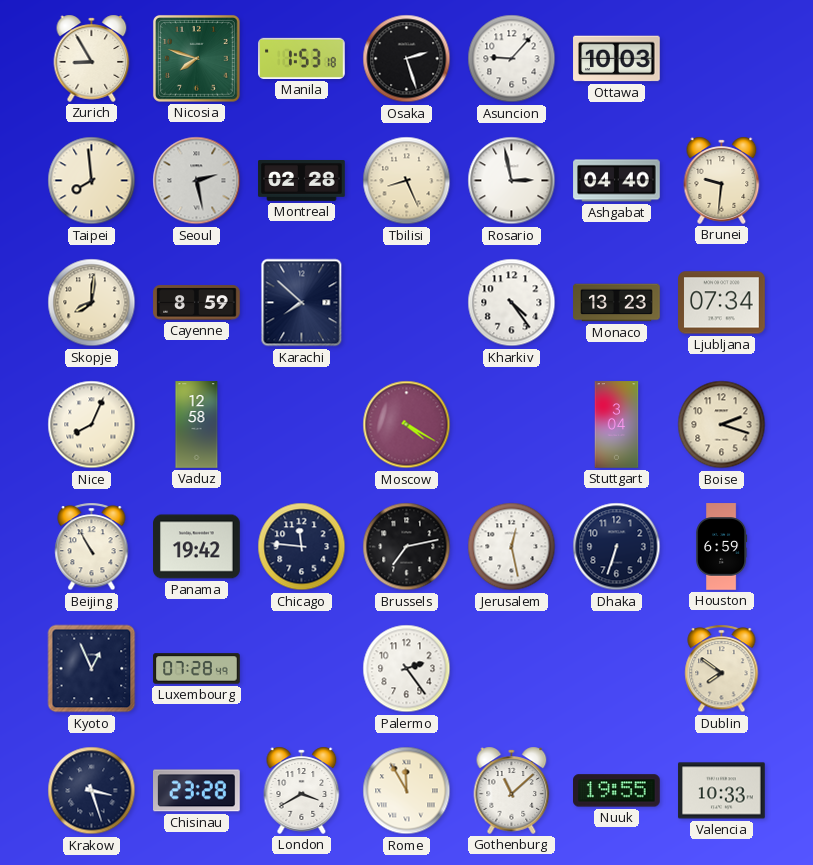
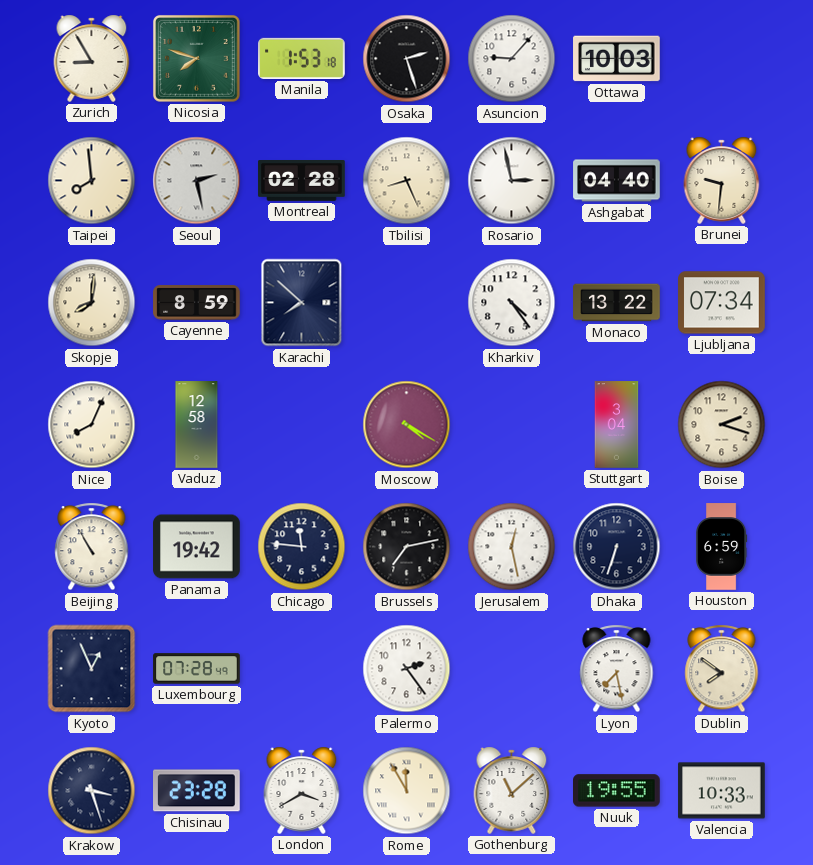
Monaco: 13:23 -> 13:22
Lyon: none -> 7:28
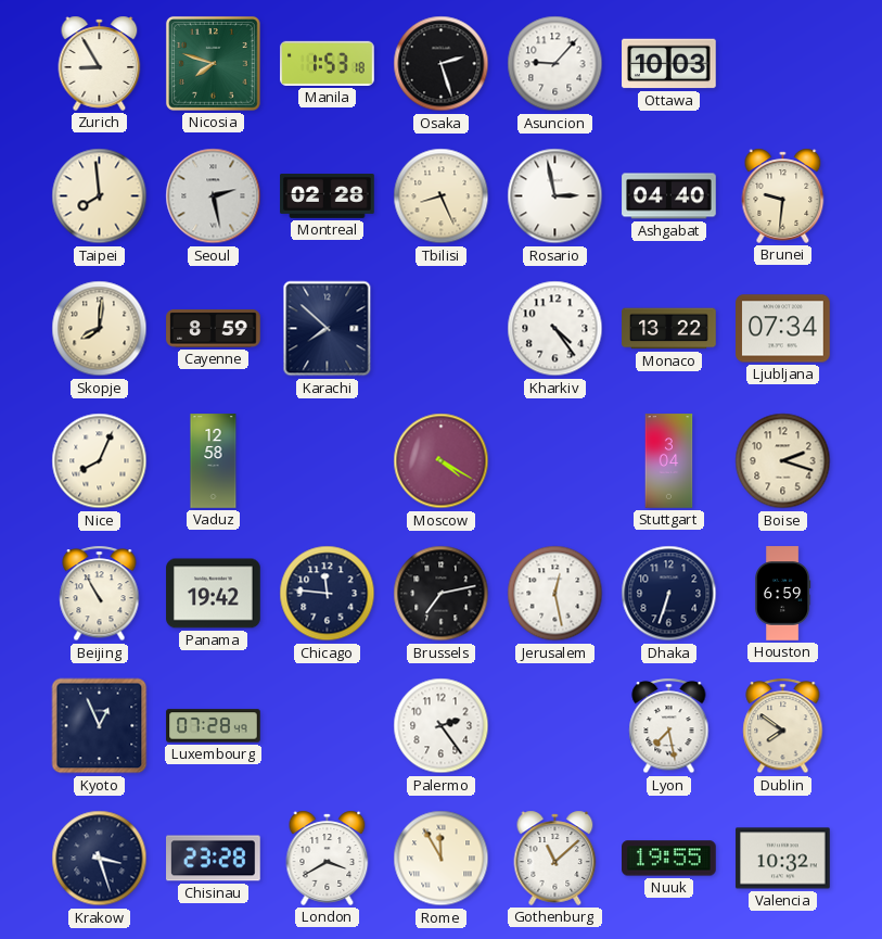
Valencia: 10:33 -> 10:32
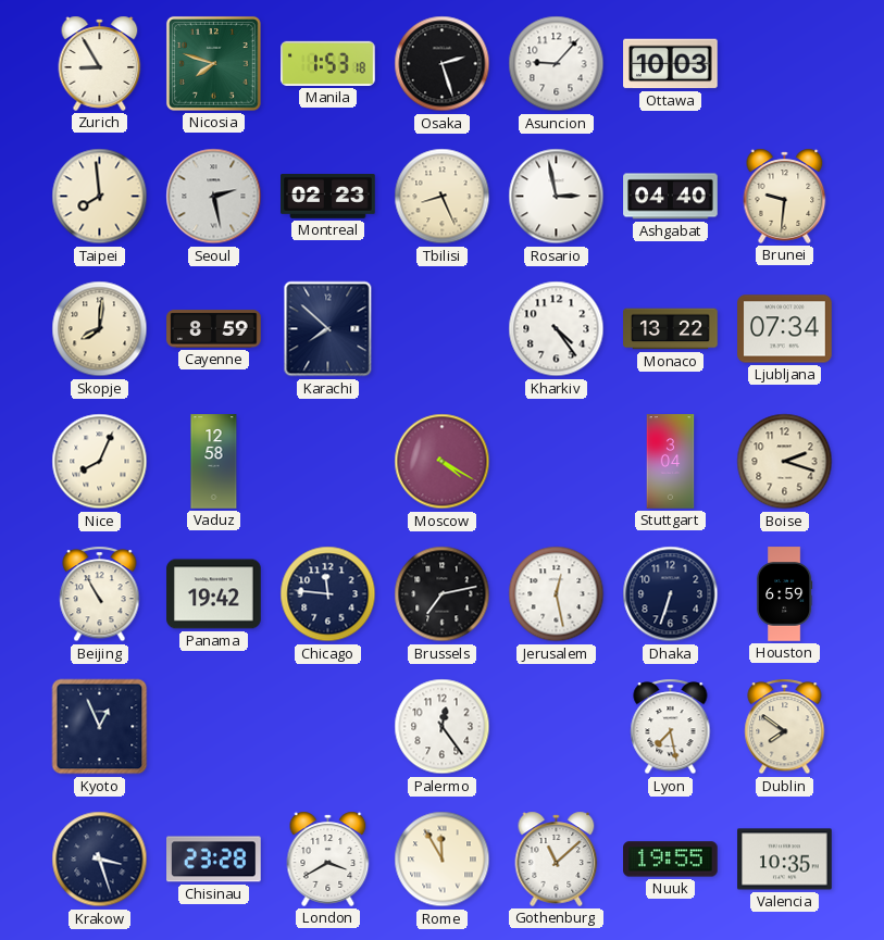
Montreal: 02:28 -> 02:23
Luxembourg: 07:28 -> none
Palermo: 2:24 -> 12:24
Valencia: 10:32 -> 10:35
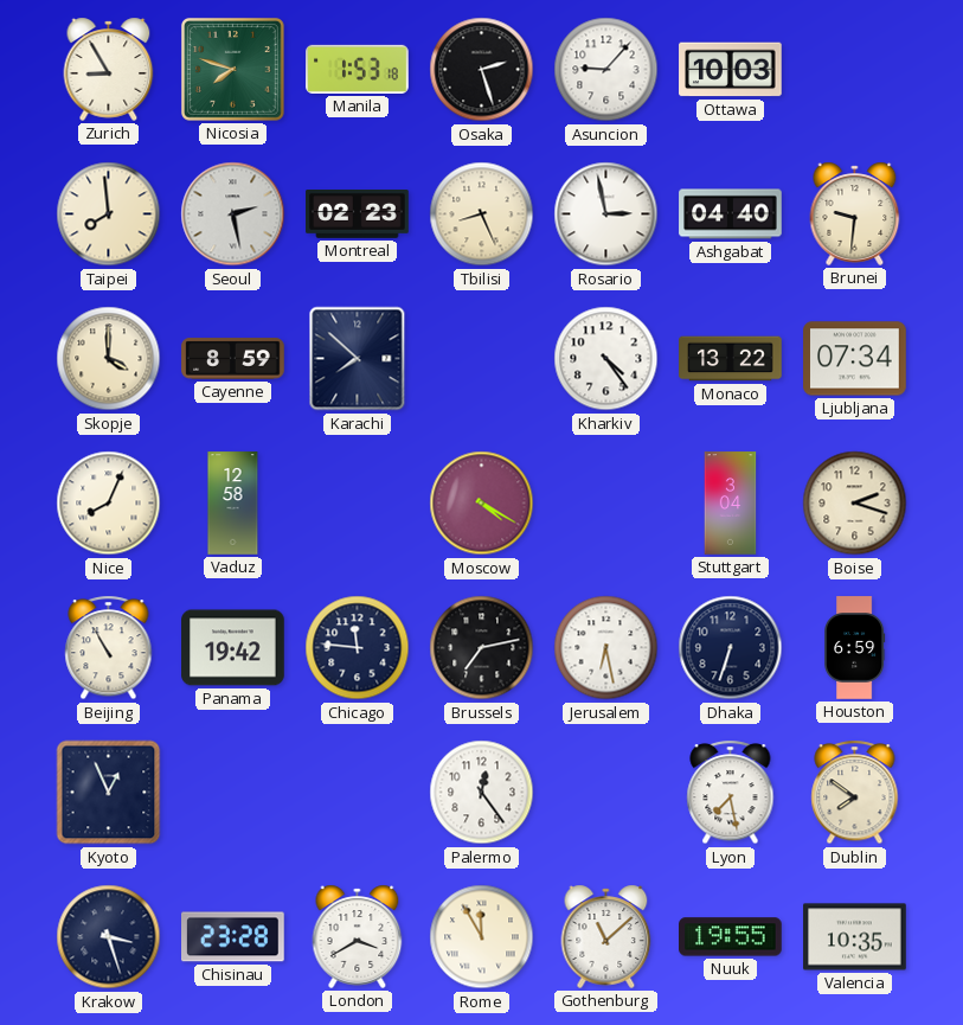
Skopje: 8:01 -> 4:00
Jerusalem: 12:28 -> 6:28
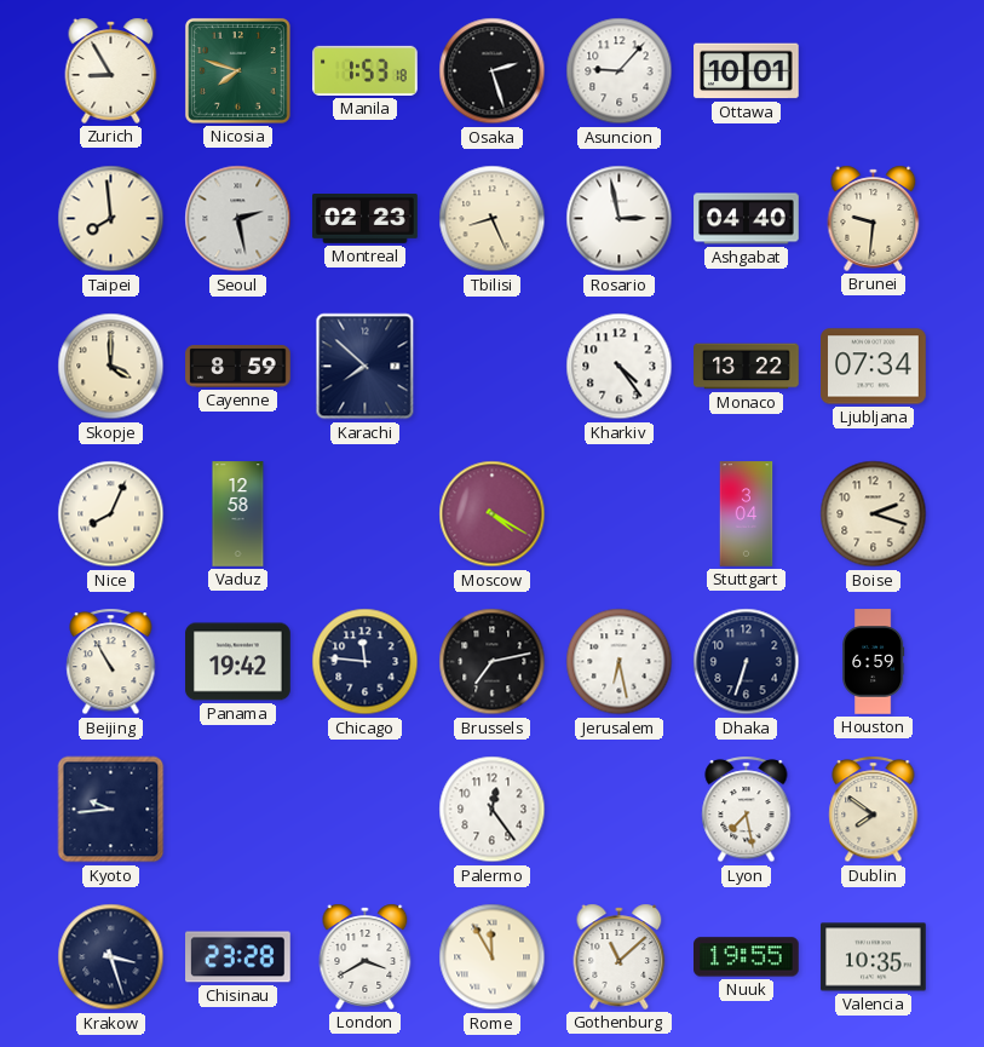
Ottawa: 10:03 -> 10:01
Kyoto: 12:56 -> 9:44
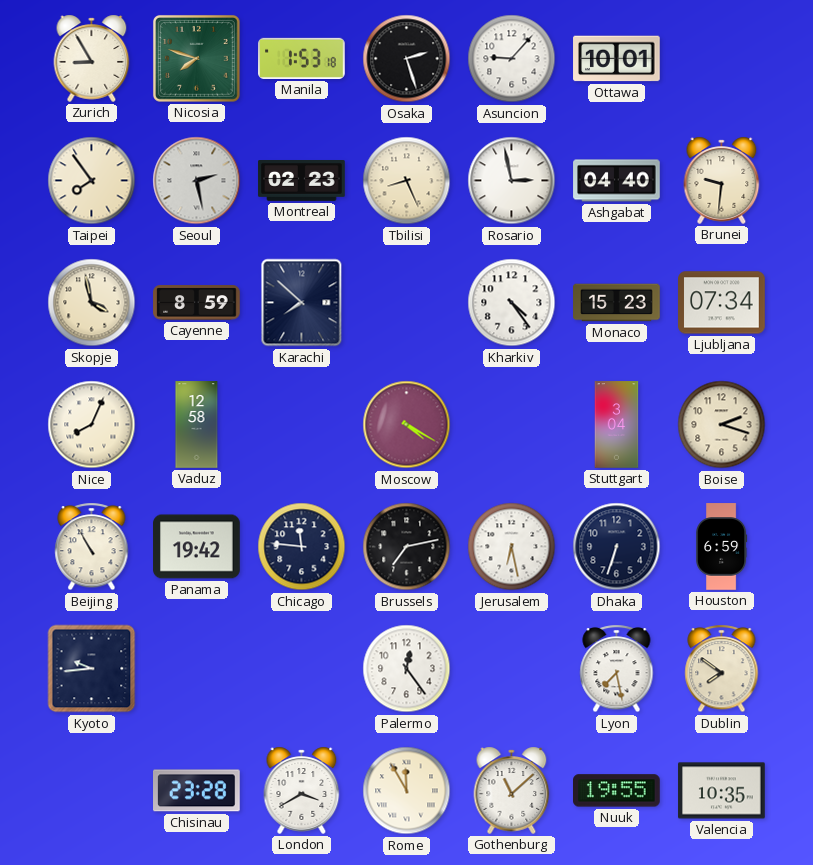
Taipei: 7:59 -> 7:54
Skopje: 4:00 -> 3:58
Monaco: 13:22 -> 15:23
Krakow: 3:27 -> none
